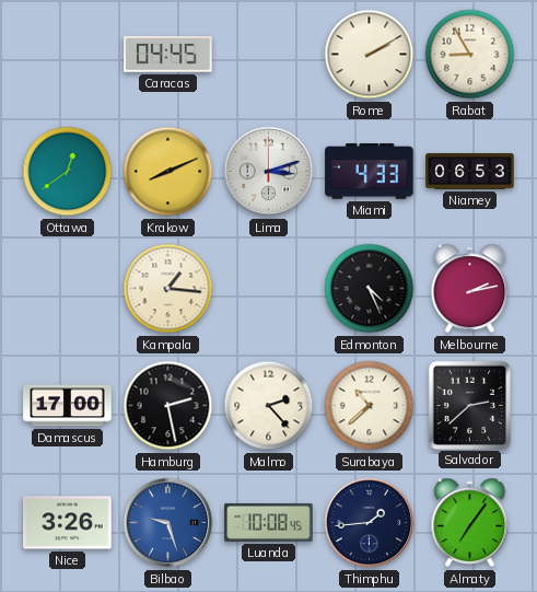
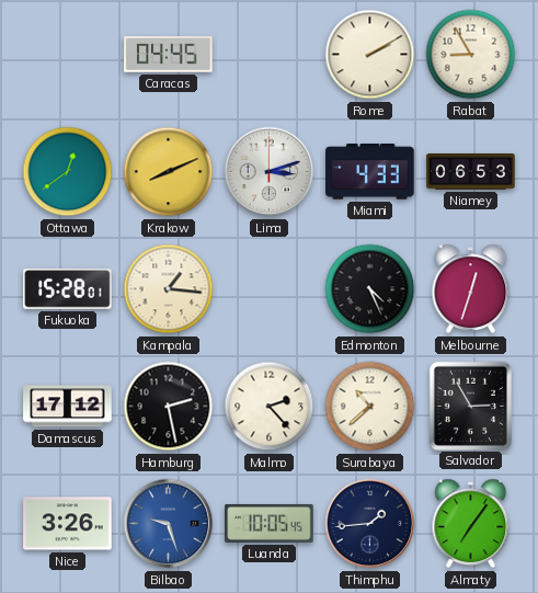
Fukuoka: none -> 15:28
Melbourne: 2:13 -> 12:33
Damascus: 17:00 -> 17:12
Salvador: 2:38 -> 2:55
Luanda: 10:08 -> 10:05
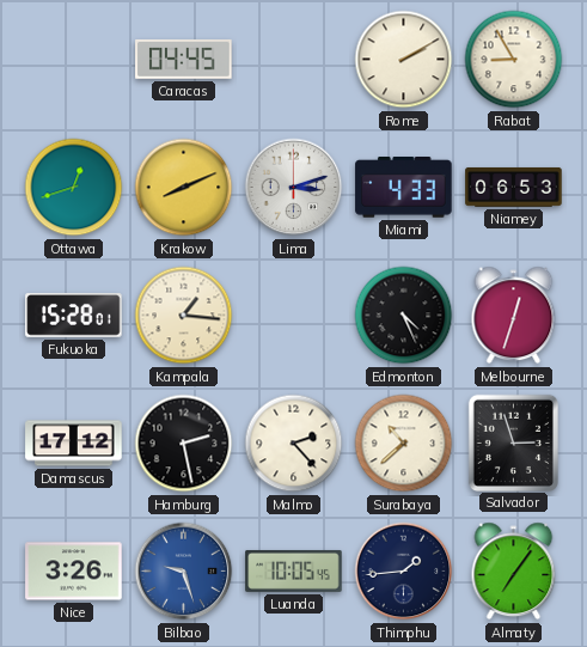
Ottawa: 12:39 -> 12:42
Salvador: 2:55 -> 2:57
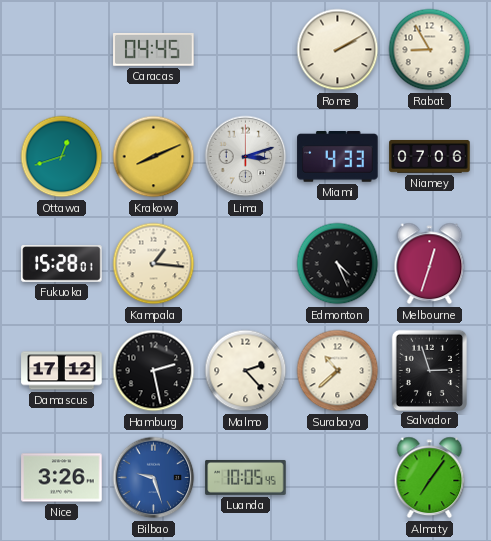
Niamey: 06:53 -> 07:06
Thimphu: 1:44 -> none
